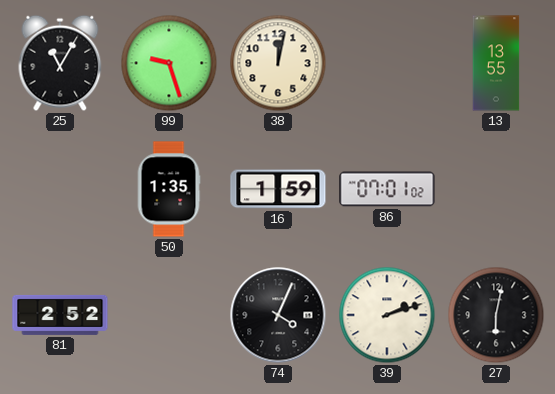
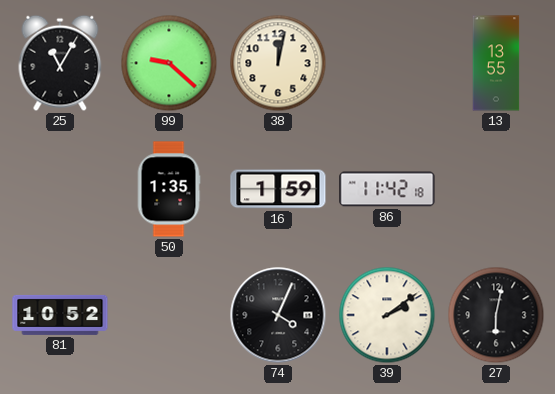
99: 9:27 -> 9:22
86: 07:01 -> 11:42
81: 2:52 -> 10:52
39: 2:12 -> 2:09
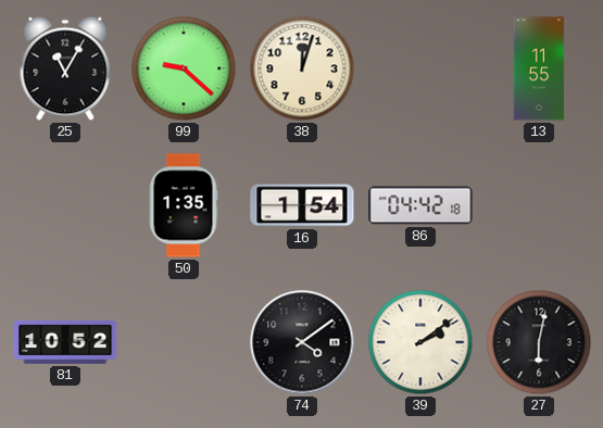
38: 12:02 -> 12:03
13: 13:55 -> 11:55
16: 1:59 -> 1:54
86: 11:42 -> 04:42
74: 4:04 -> 4:09
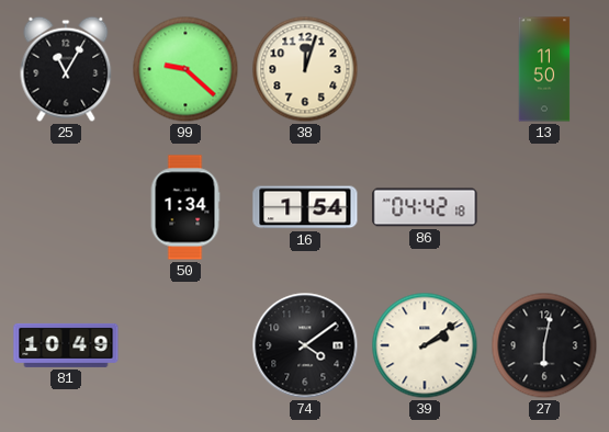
13: 11:55 -> 11:50
50: 1:35 -> 1:34
81: 10:52 -> 10:49
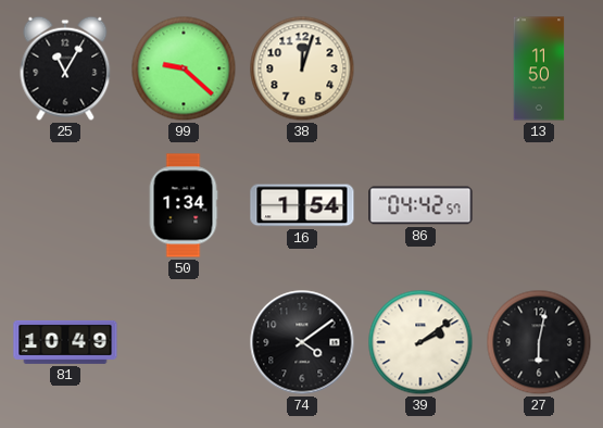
86: 04:42:18 -> 04:42:57
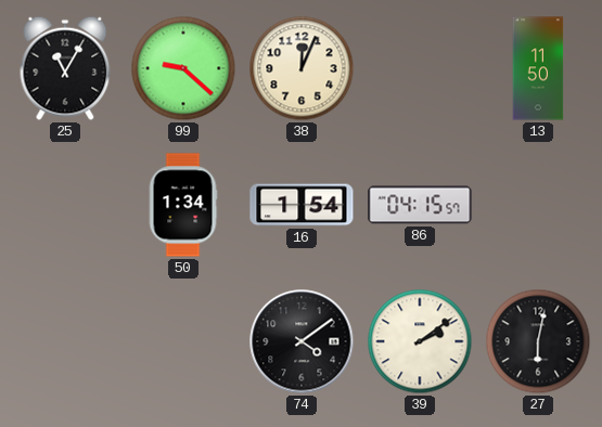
38: 12:03 -> 12:04
86: 04:42 -> 04:15
81: 10:49 -> none
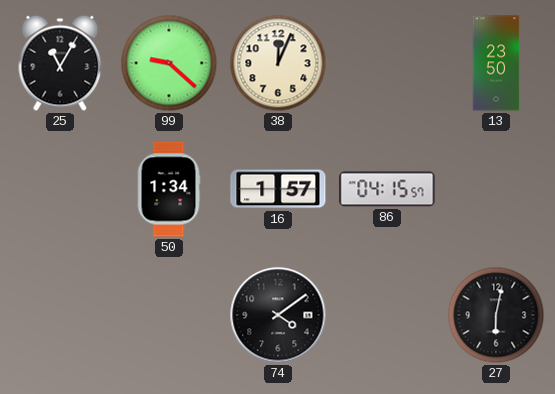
13: 11:50 -> 23:50
16: 1:54 -> 1:57
39: 2:09 -> none
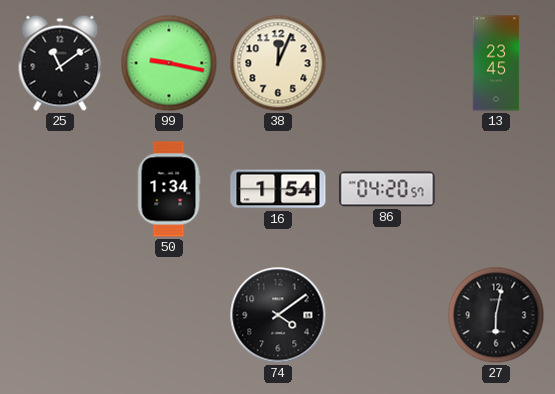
25: 11:05 -> 11:09
99: 9:22 -> 9:17
13: 23:50 -> 23:45
16: 1:57 -> 1:54
86: 04:15 -> 04:20
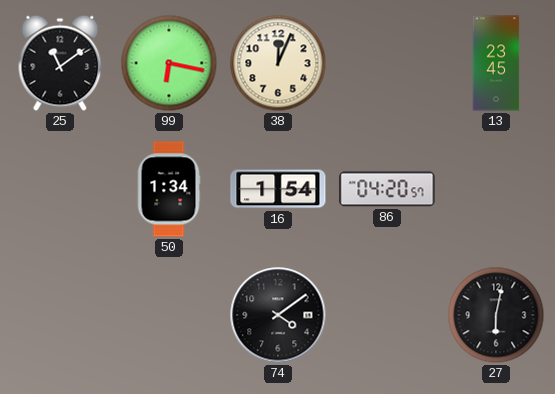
99: 9:17 -> 6:17
